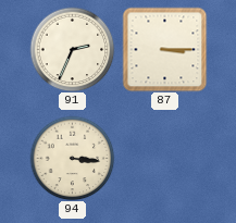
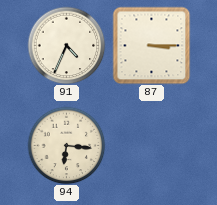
91: 2:34 -> 4:34
94: 3:16 -> 6:16
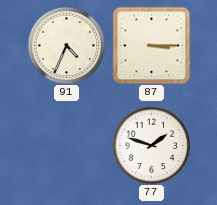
94: 6:16 -> none
77: none -> 1:48
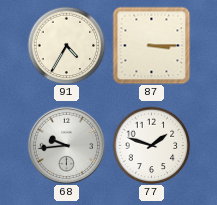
91: 4:34 -> 4:35
68: none -> 9:44
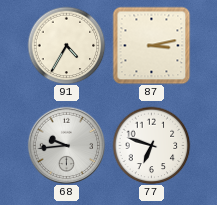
87: 3:15 -> 3:13
77: 1:48 -> 6:48
